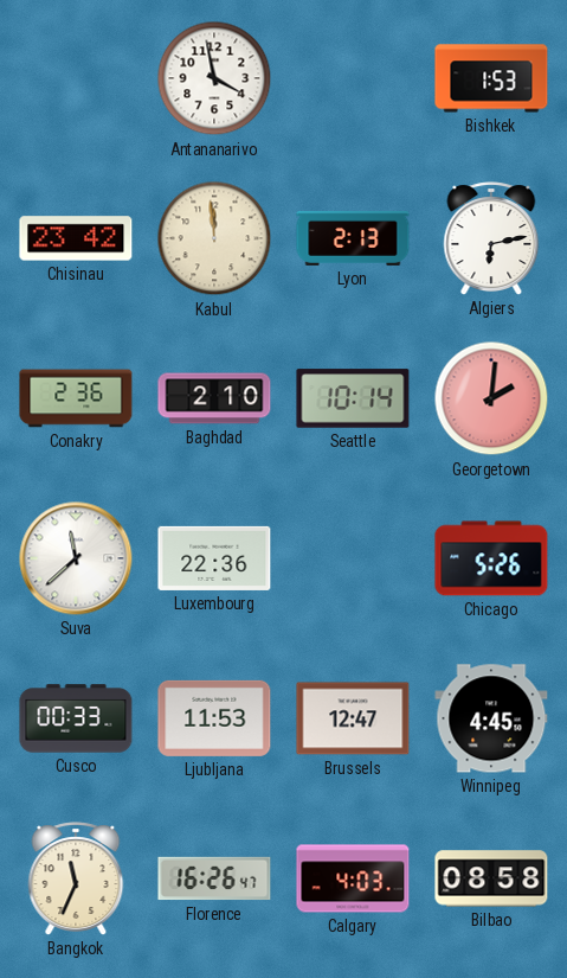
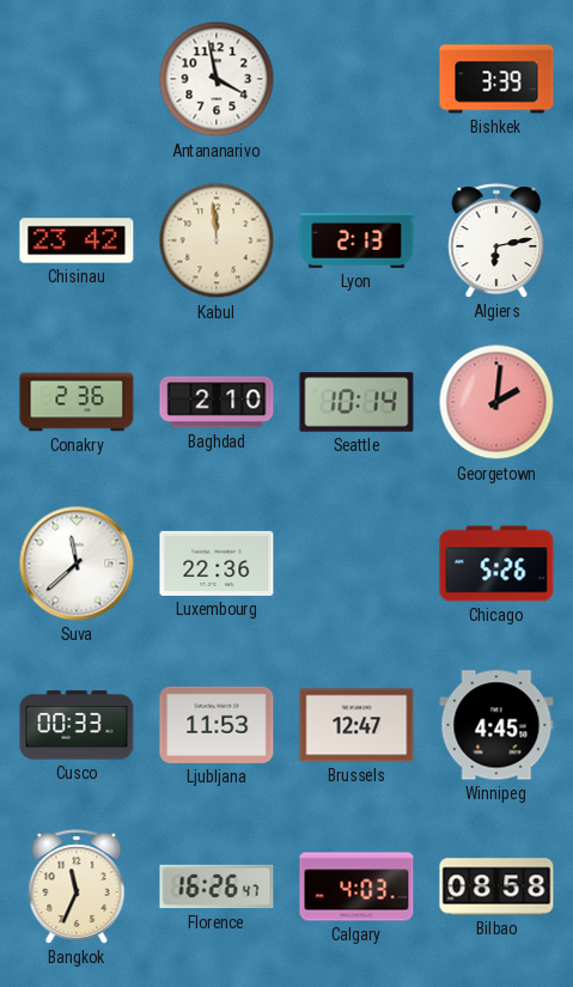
Bishkek: 1:53 -> 3:39
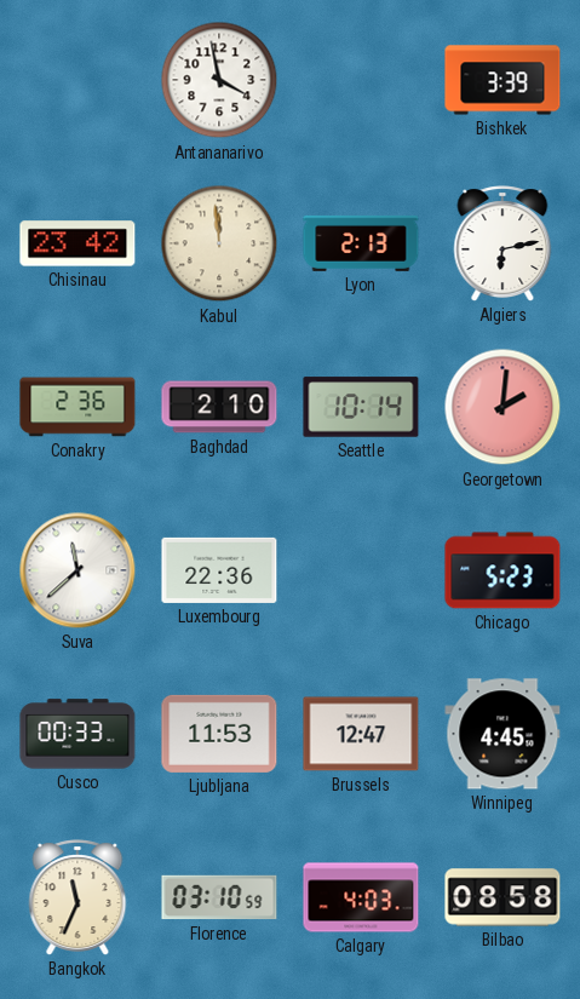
Chicago: 5:26 -> 5:23
Florence: 16:26 -> 03:10
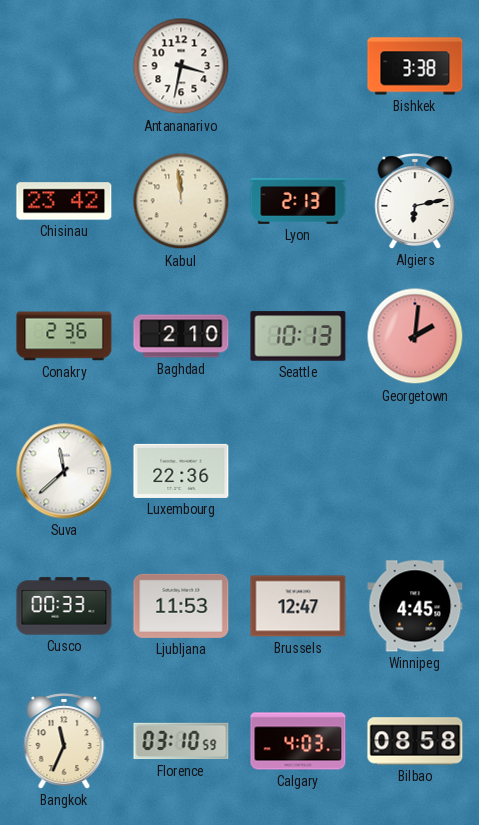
Antananarivo: 3:58 -> 3:32
Bishkek: 3:39 -> 3:38
Seattle: 10:14 -> 10:13
Chicago: 5:23 -> none
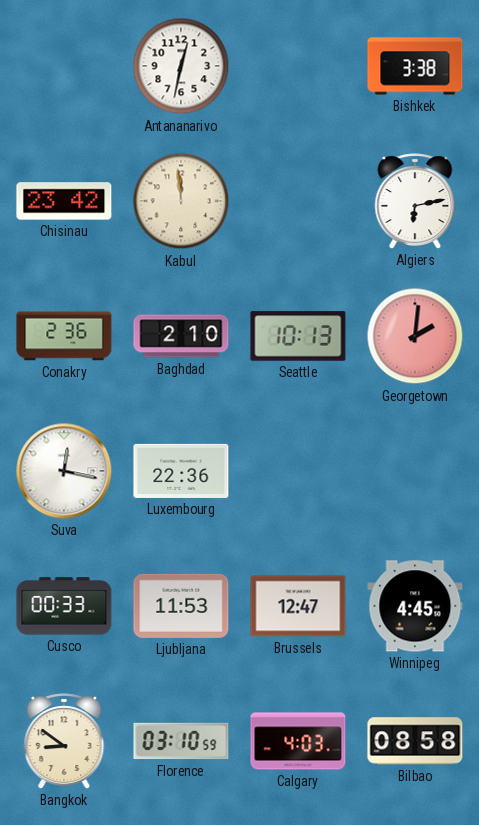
Antananarivo: 3:32 -> 12:32
Lyon: 2:13 -> none
Suva: 11:38 -> 12:17
Bangkok: 11:34 -> 8:51
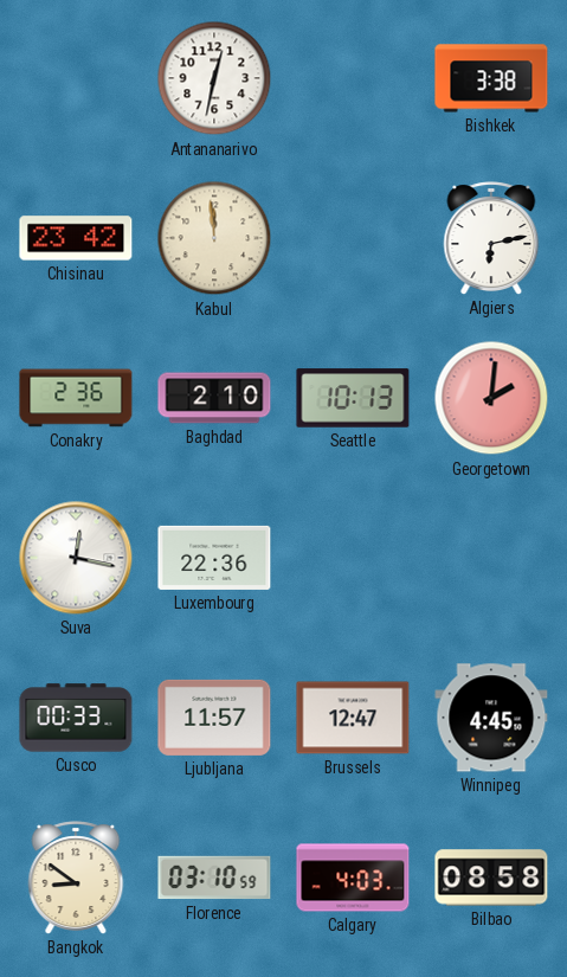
Ljubljana: 11:53 -> 11:57
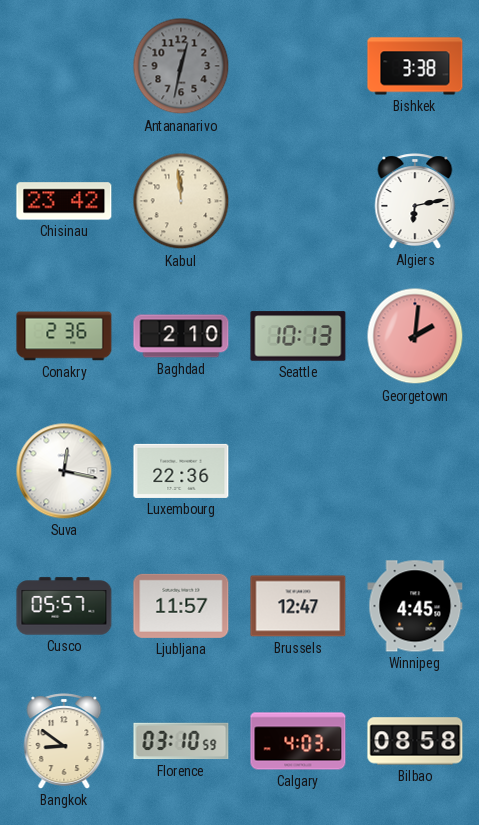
Antananarivo dial: white -> grey
Cusco: 00:33 -> 05:57
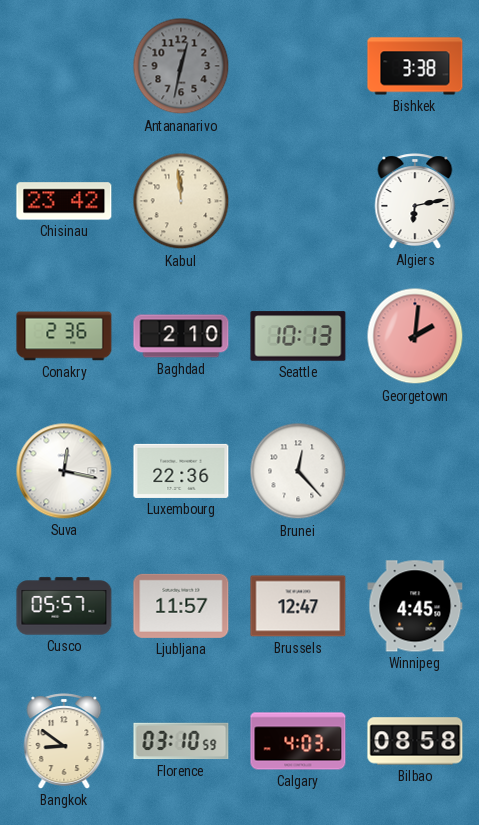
Brunei: none -> 12:23
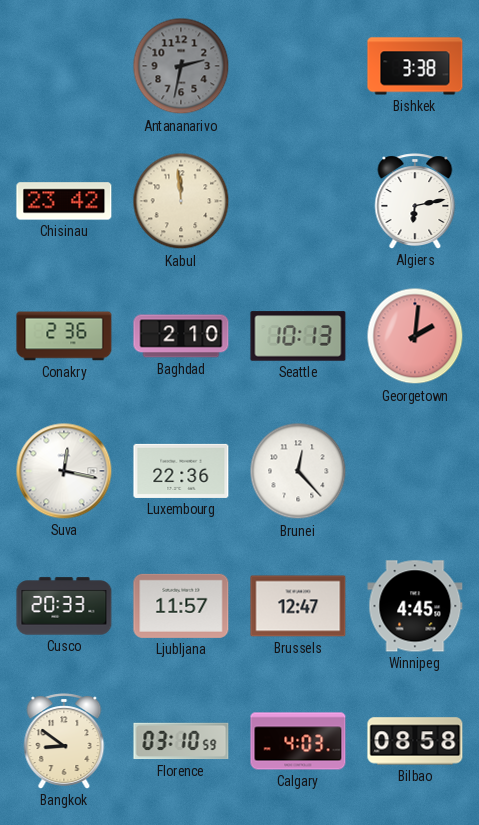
Antananarivo: 12:32 -> 2:32
Cusco: 05:57 -> 20:33
